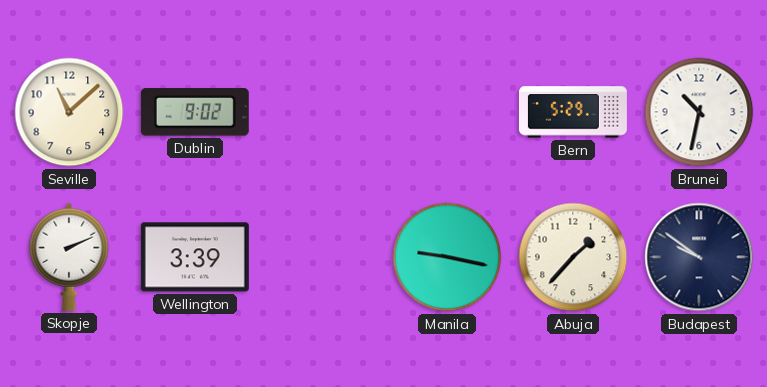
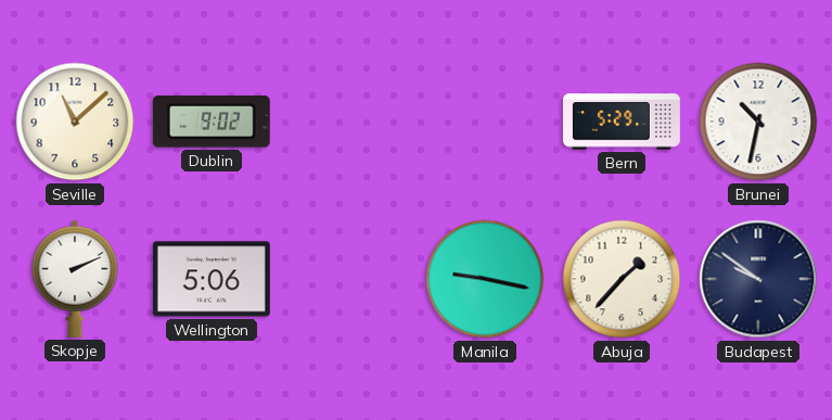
Wellington: 3:39 -> 5:06
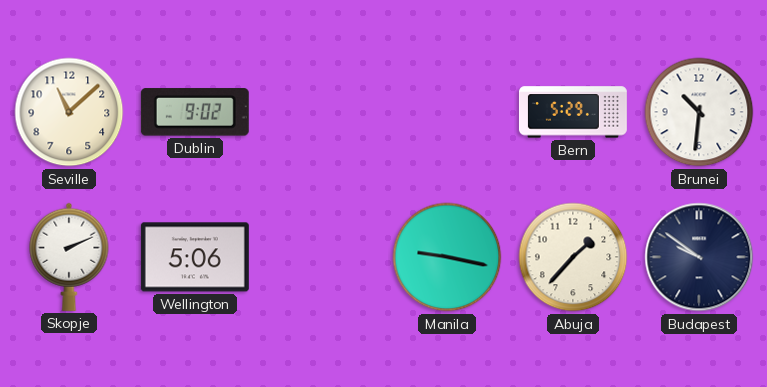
Brunei: 10:32 -> 10:31
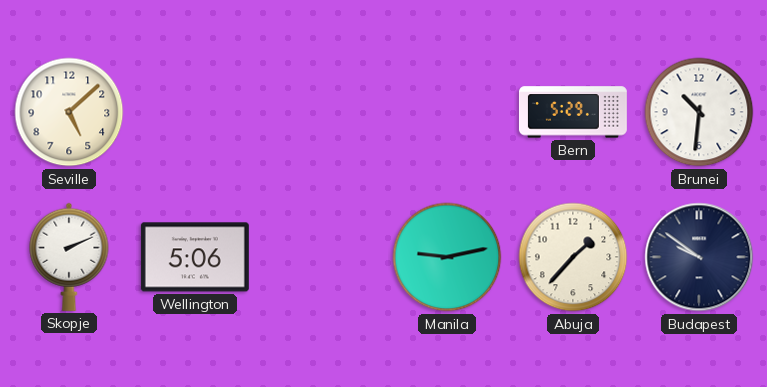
Seville: 11:08 -> 5:08
Dublin: 9:02 -> none
Manila: 9:17 -> 9:13
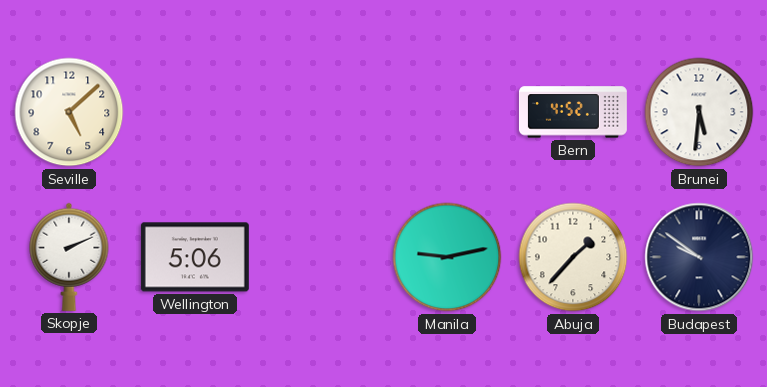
Bern: 5:29 -> 4:52
Brunei: 10:31 -> 5:31
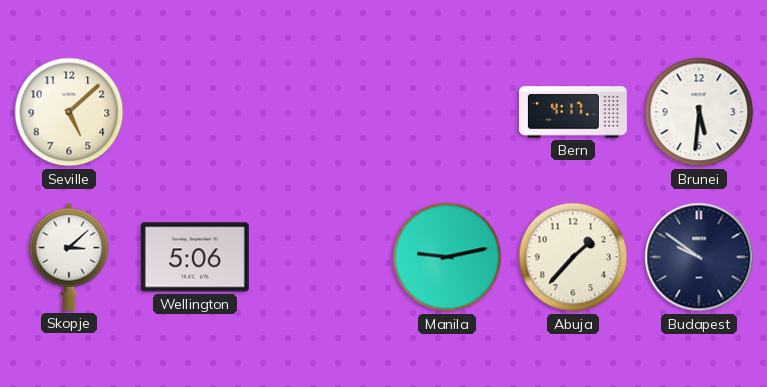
Bern: 4:52 -> 4:17
Skopje: 2:11 -> 3:08
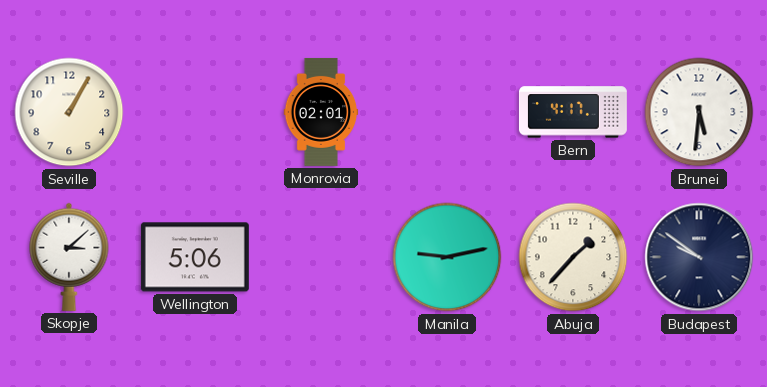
Seville: 5:08 -> 1:05
Monrovia: none -> 02:01
